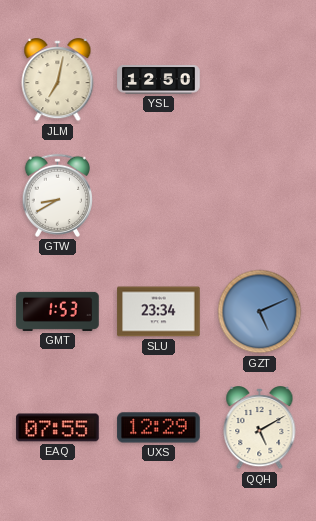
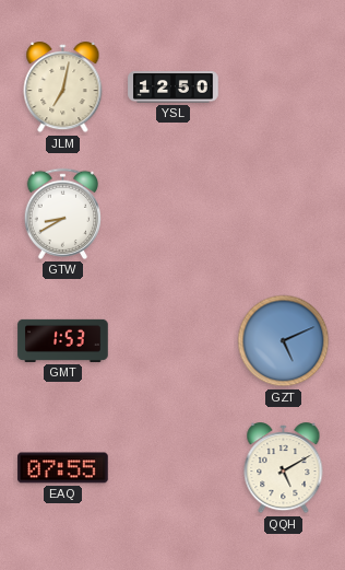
SLU: 23:34 -> none
UXS: 12:29 -> none
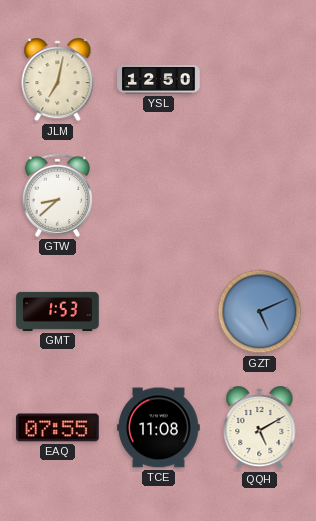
GTW: 8:40 -> 8:38
TCE: none -> 11:08
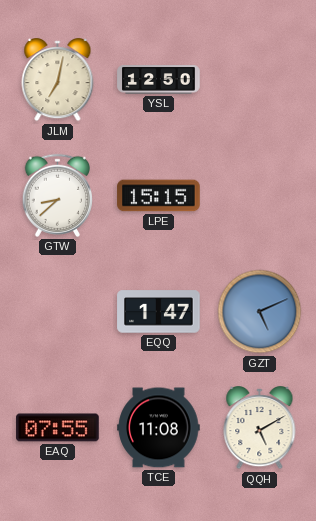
LPE: none -> 15:15
GMT: 1:53 -> none
EQQ: none -> 1:47
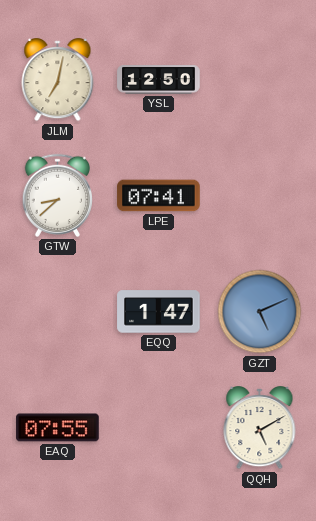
LPE: 15:15 -> 07:41
TCE: 11:08 -> none
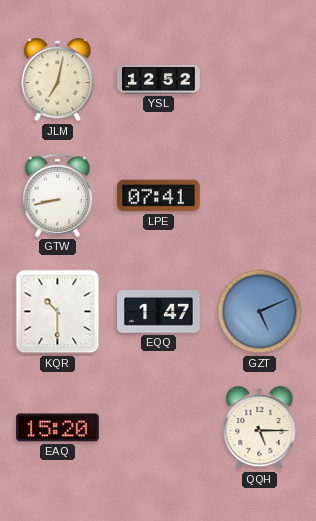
YSL: 12:50 -> 12:52
GTW: 8:38 -> 8:43
KQR: none -> 10:30
EAQ: 07:55 -> 15:20
QQH: 5:10 -> 5:15
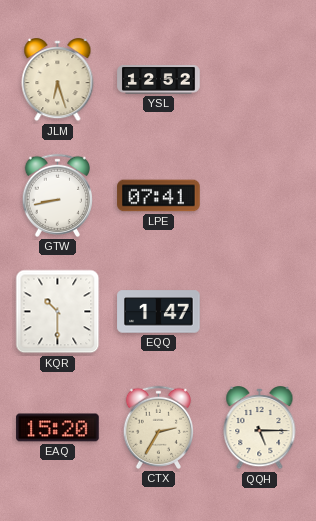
JLM: 7:02 -> 6:27
GZT: 5:11 -> none
CTX: none -> 2:35
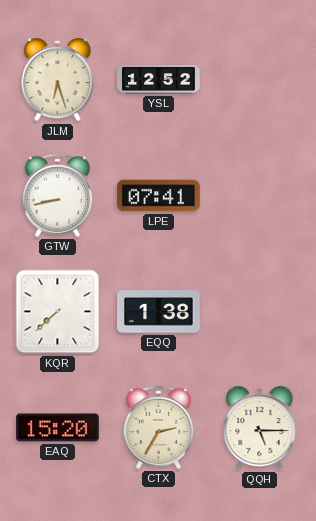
KQR: 10:30 -> 7:38
EQQ: 1:47 -> 1:38
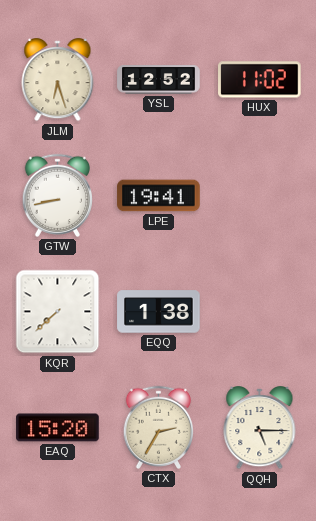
HUX: none -> 11:02
LPE: 07:41 -> 19:41
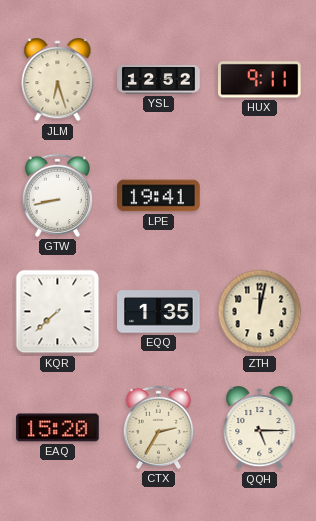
HUX: 11:02 -> 9:11
EQQ: 1:38 -> 1:35
ZTH: none -> 12:02
